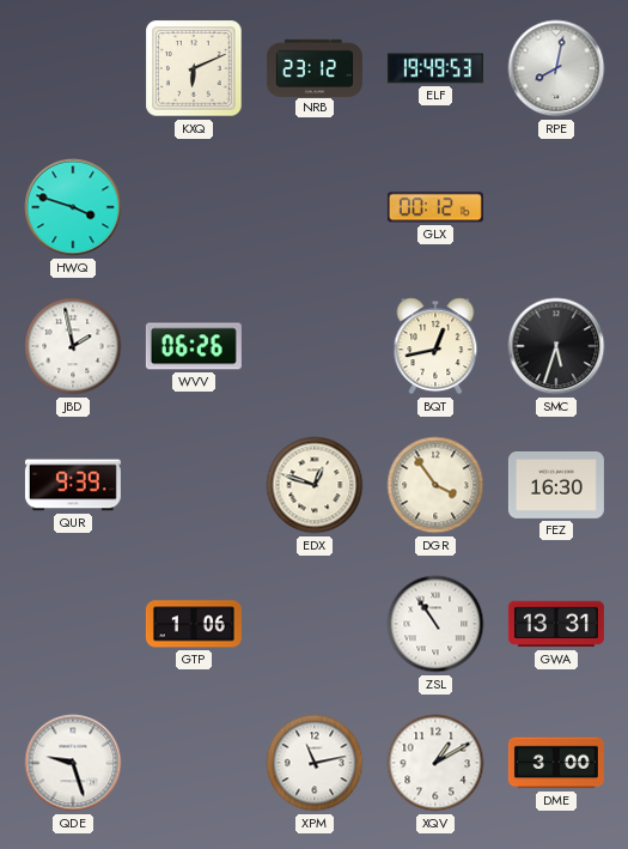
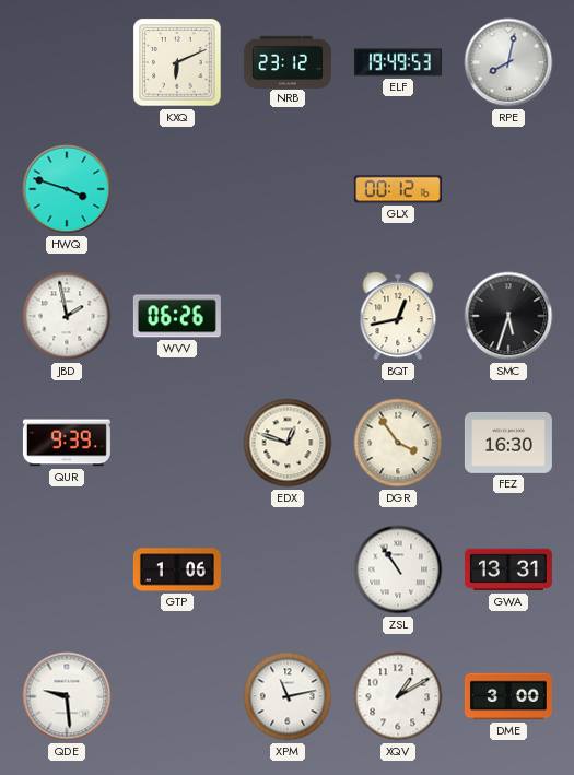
QDE: 9:27 -> 9:29
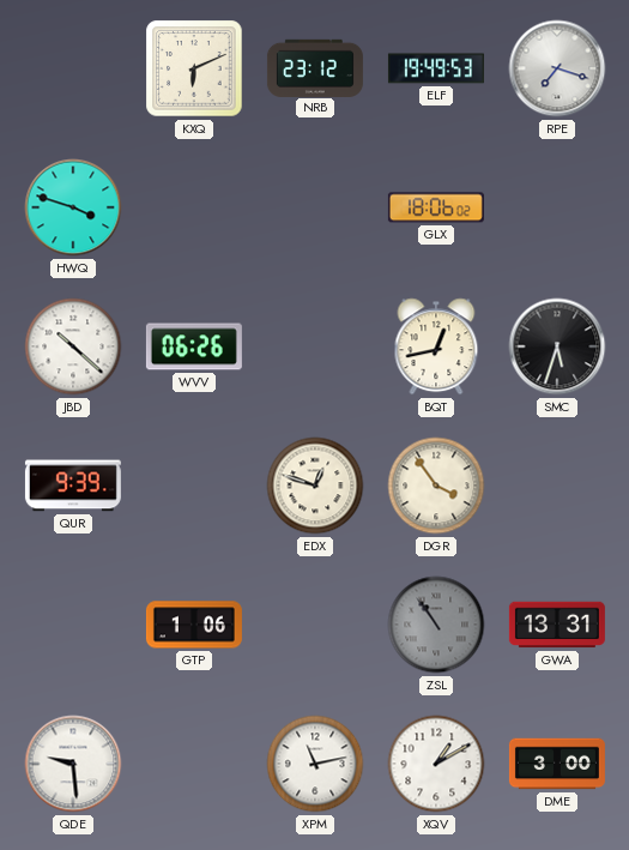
RPE: 8:02 -> 7:18
GLX: 00:12 -> 18:06
JBD: 1:58 -> 10:22
FEZ: 16:30 -> none
ZSL dial: white -> grey
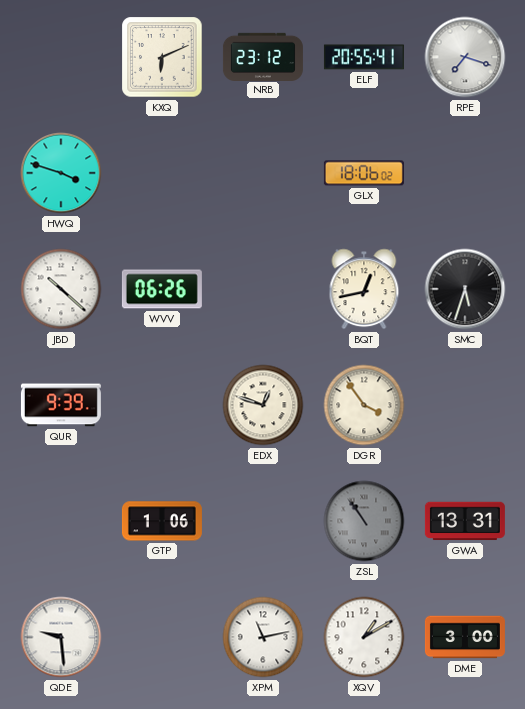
ELF: 19:49 -> 20:55
